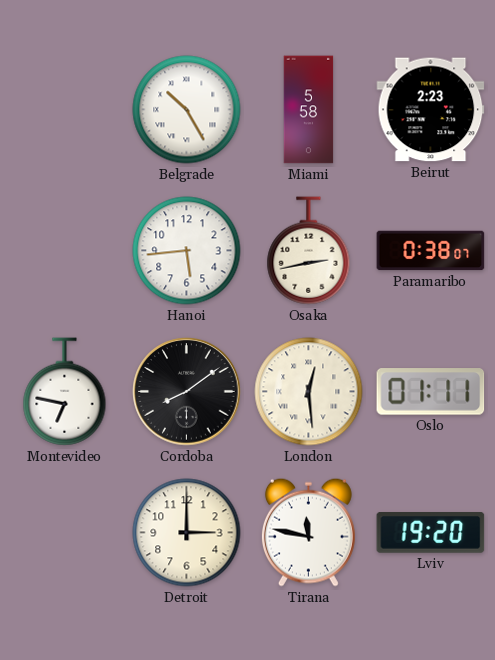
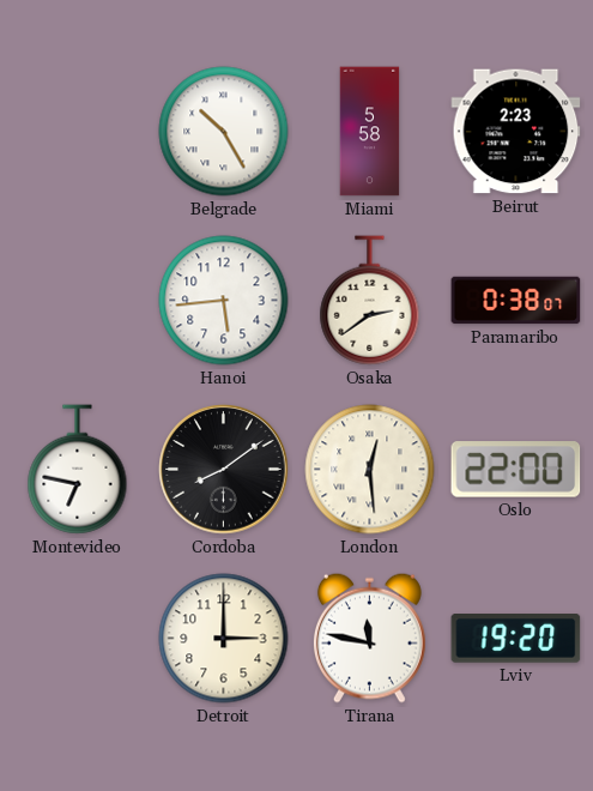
Osaka: 2:43 -> 2:39
Oslo: 01:11 -> 22:00
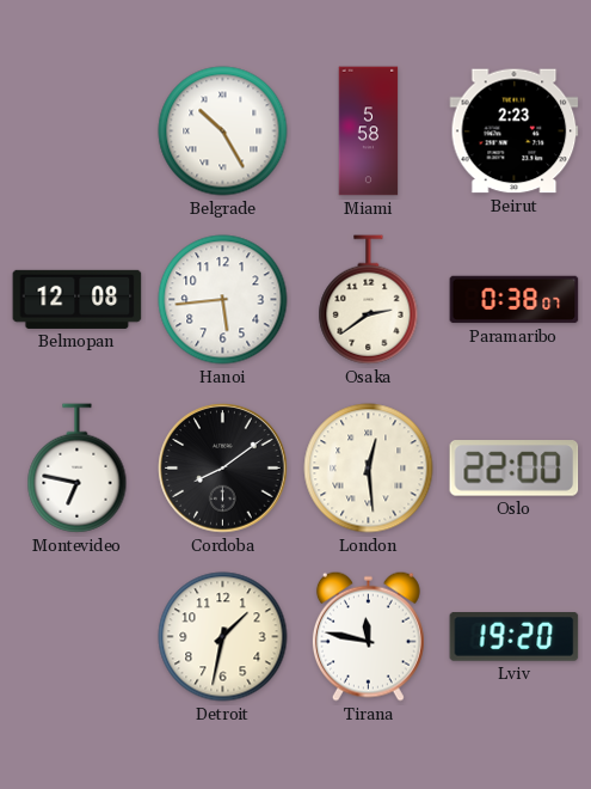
Belmopan: none -> 12:08
Detroit: 3:00 -> 1:32
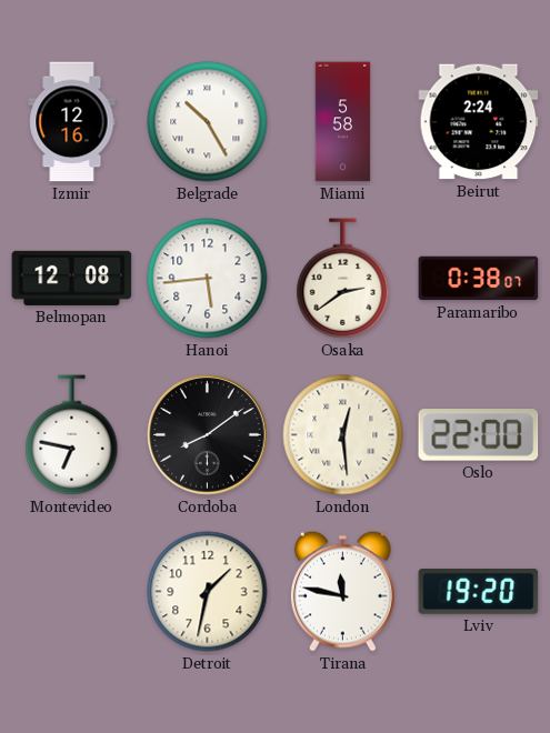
Izmir: none -> 12:16
Beirut: 2:23 -> 2:24
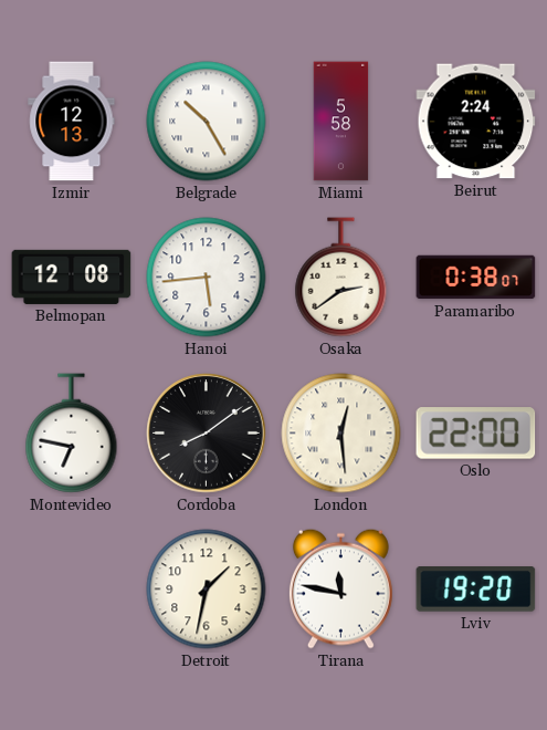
Izmir: 12:16 -> 12:13
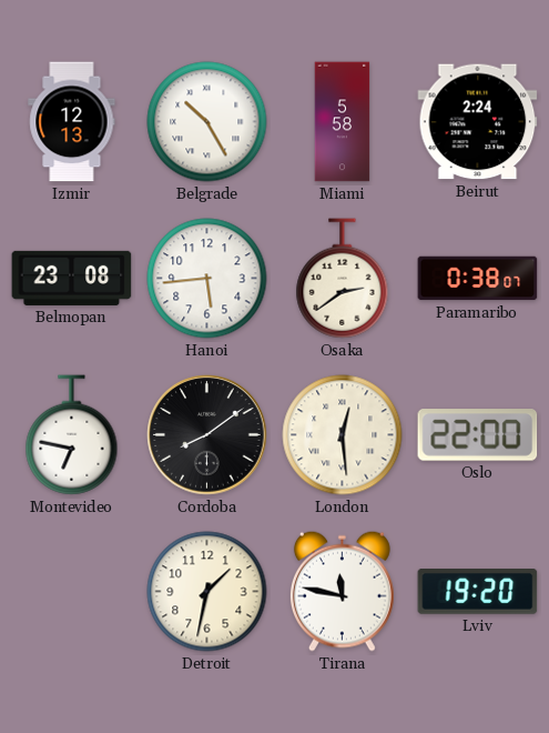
Belmopan: 12:08 -> 23:08
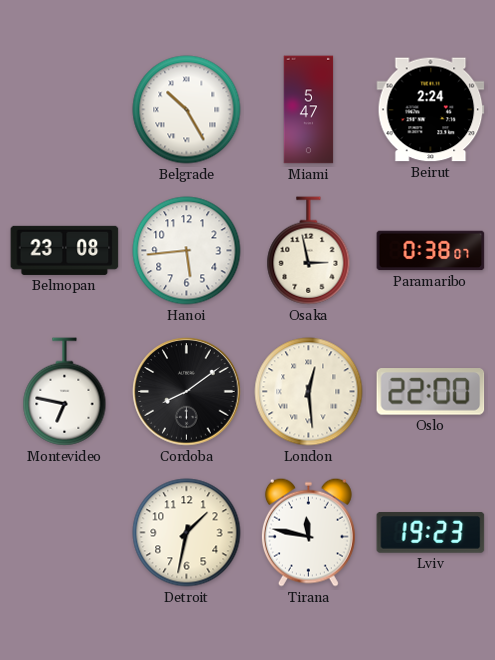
Izmir: 12:13 -> none
Miami: 5:58 -> 5:47
Osaka: 2:39 -> 2:58
Lviv: 19:20 -> 19:23
